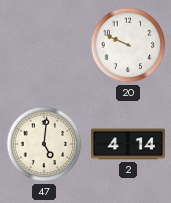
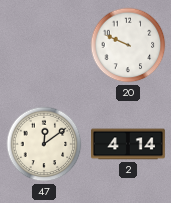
47: 5:01 -> 12:09
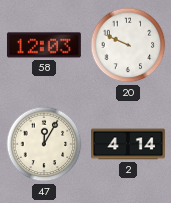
58: none -> 12:03
47: 12:09 -> 12:05
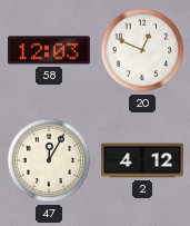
20: 9:49 -> 12:49
2: 4:14 -> 4:12
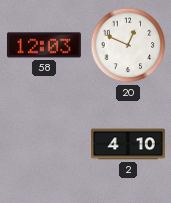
47: 12:05 -> none
2: 4:12 -> 4:10
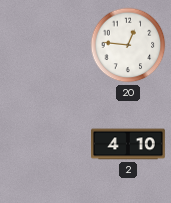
58: 12:03 -> none
20: 12:49 -> 12:46
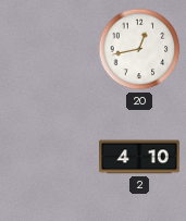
20: 12:46 -> 12:43
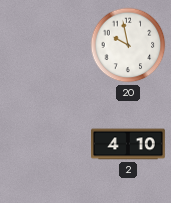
20: 12:43 -> 9:58
